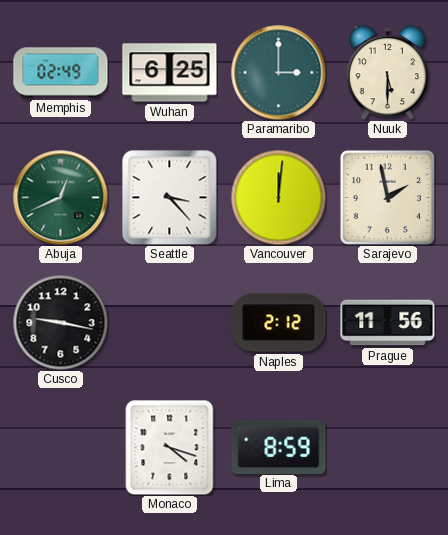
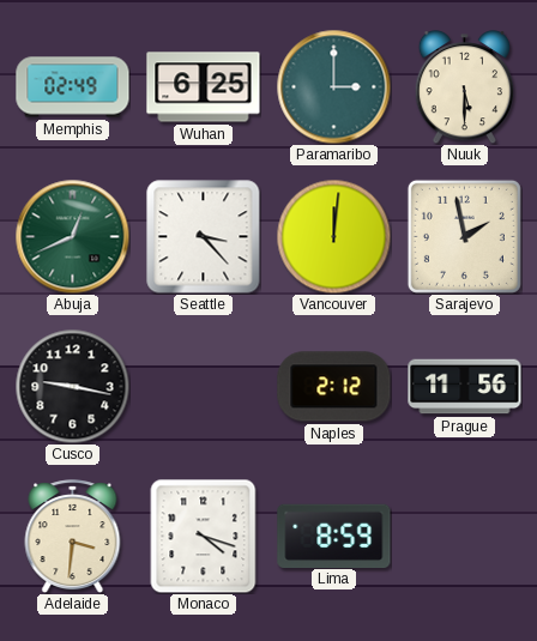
Adelaide: none -> 3:31
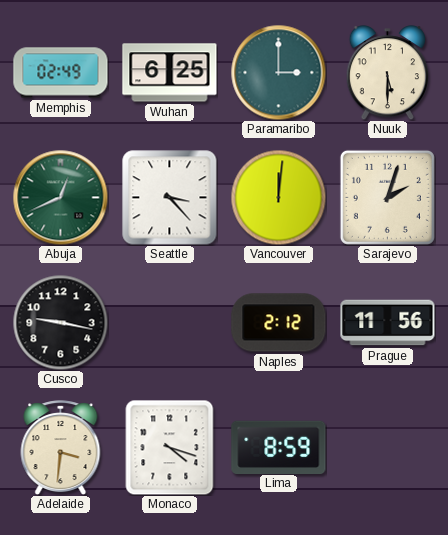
Sarajevo: 1:58 -> 2:03
